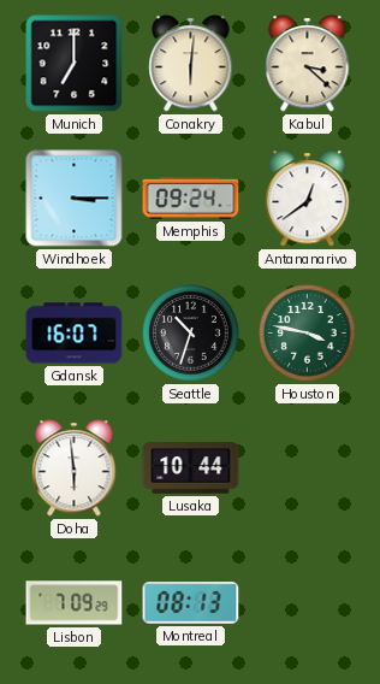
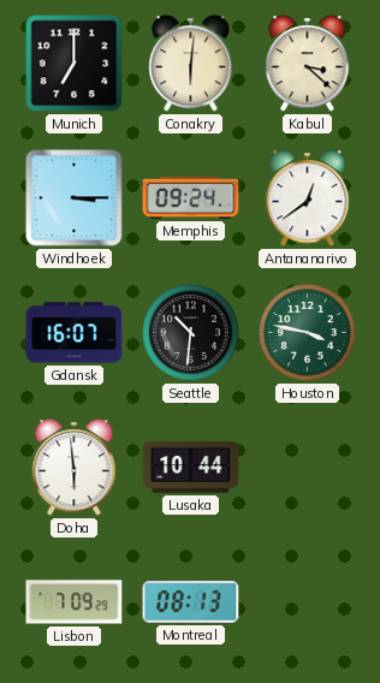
Seattle: 10:33 -> 10:31
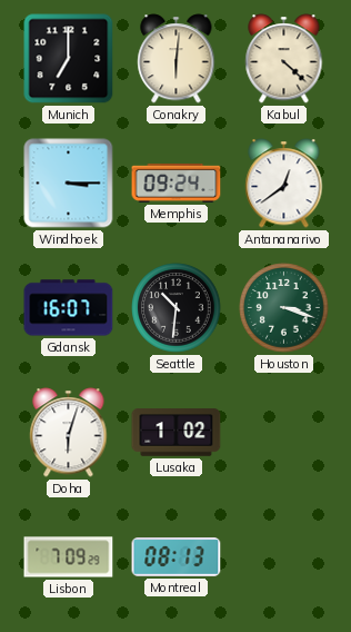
Kabul: 3:22 -> 4:22
Houston: 3:47 -> 3:18
Doha: 5:59 -> 6:03
Lusaka: 10:44 -> 1:02
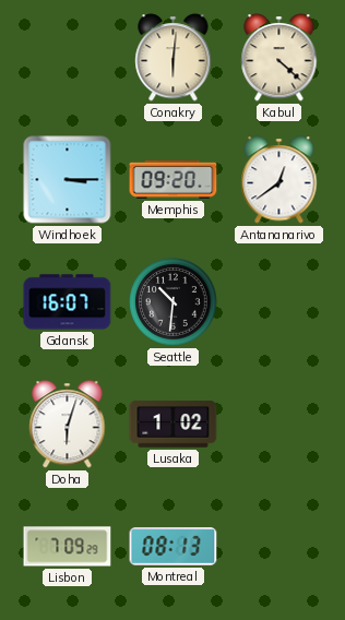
Munich: 7:00 -> none
Memphis: 09:24 -> 09:20
Houston: 3:18 -> none
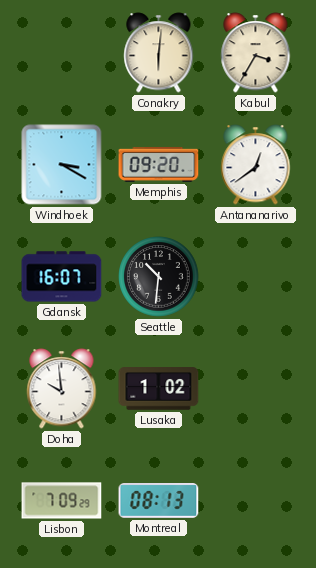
Kabul: 4:22 -> 3:35
Windhoek: 3:15 -> 3:20
Doha: 6:03 -> 9:59
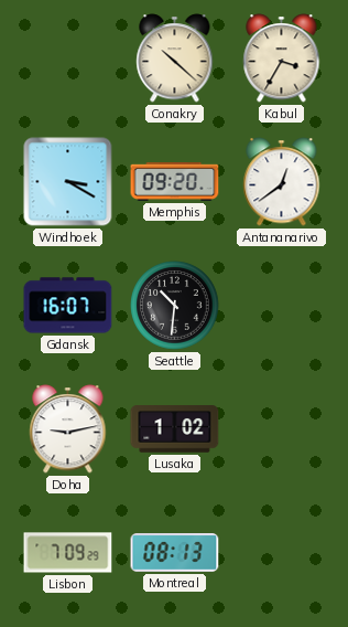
Conakry: 6:01 -> 10:22
Doha: 9:59 -> 9:13
